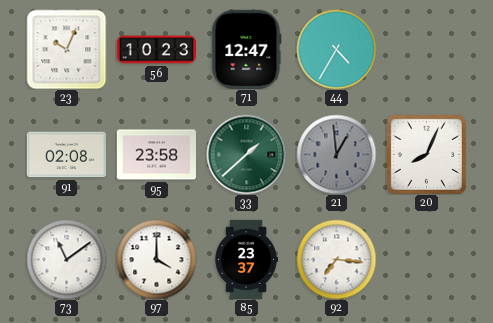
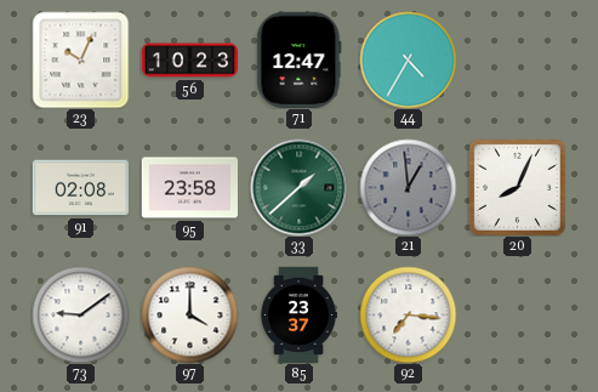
73: 11:09 -> 9:09
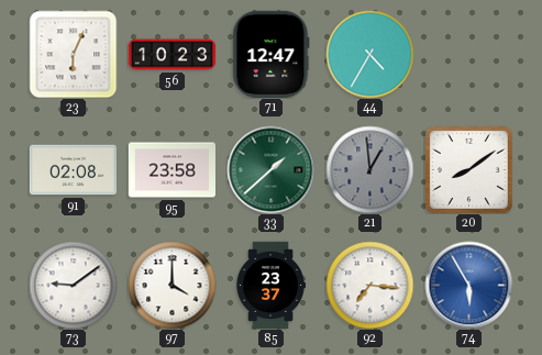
23: 10:04 -> 6:04
20: 8:04 -> 8:09
74: none -> 5:55
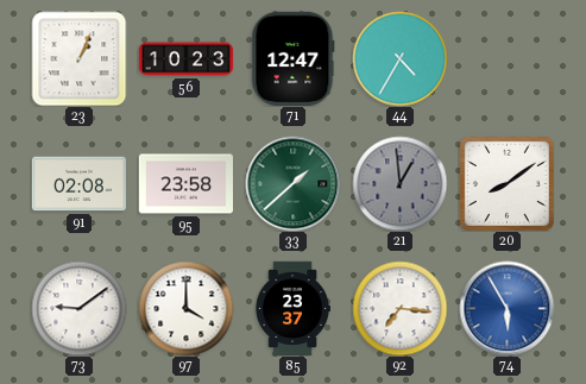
23: 6:04 -> 1:04
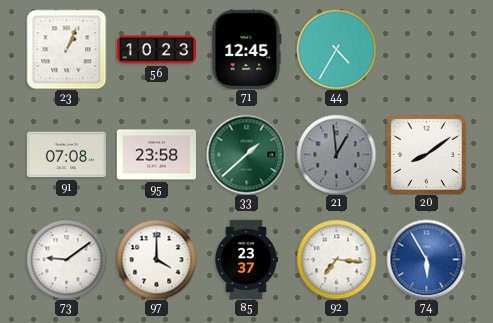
71: 12:47 -> 12:45
91: 02:08 -> 07:08
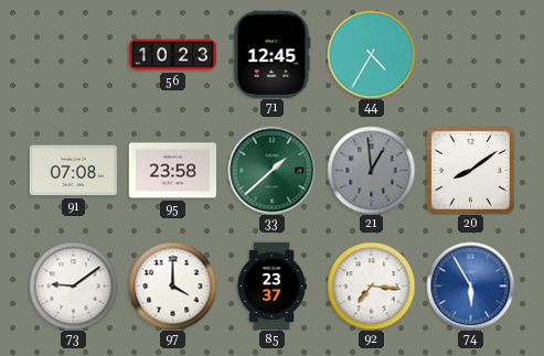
23: 1:04 -> none
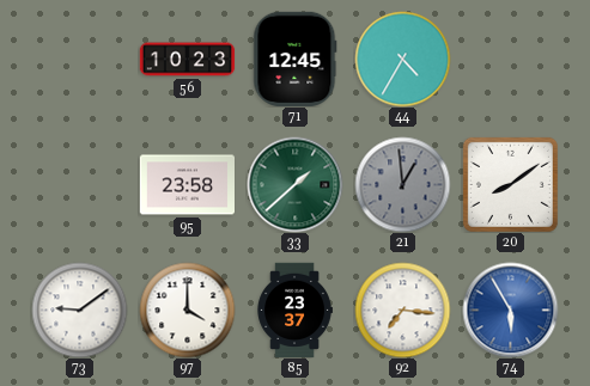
91: 07:08 -> none
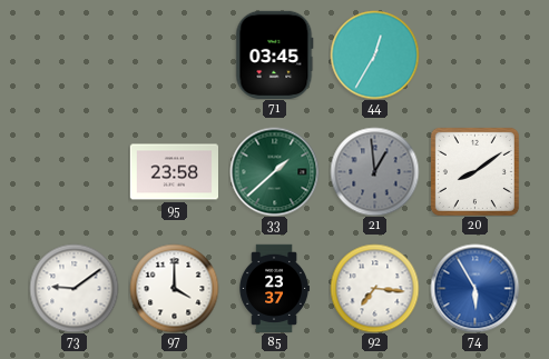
56: 10:23 -> none
71: 12:45 -> 03:45
44: 4:35 -> 12:35
